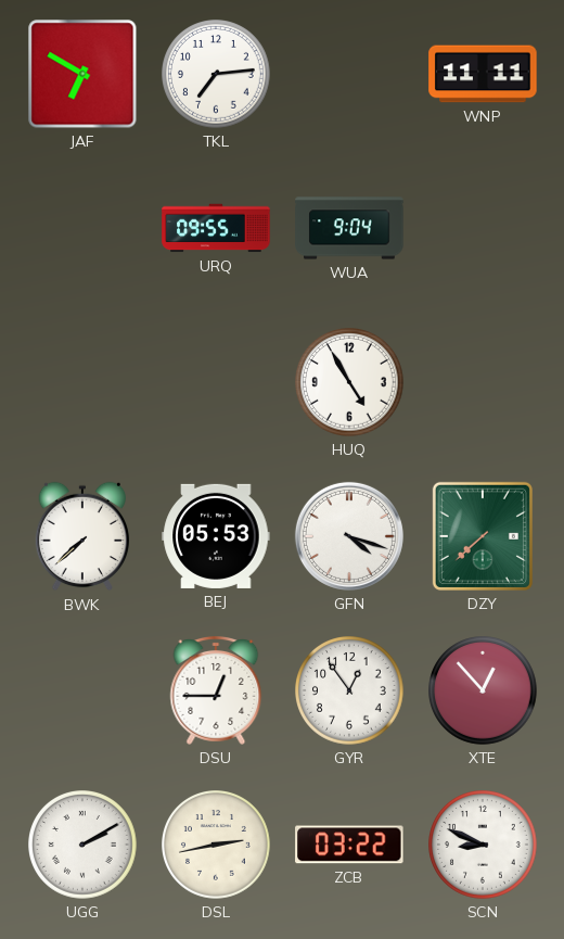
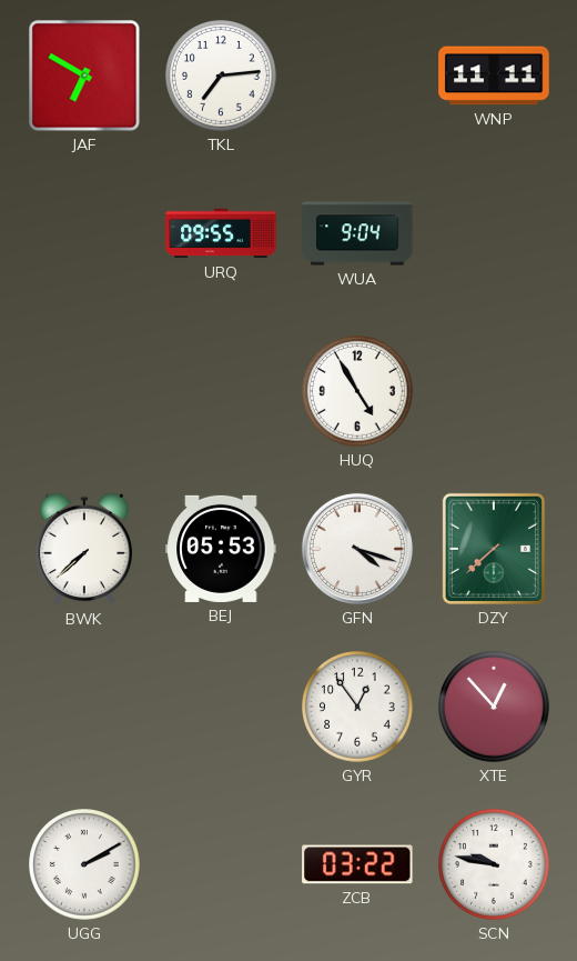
DSU: 12:45 -> none
DSL: 2:43 -> none
SCN: 8:49 -> 9:47
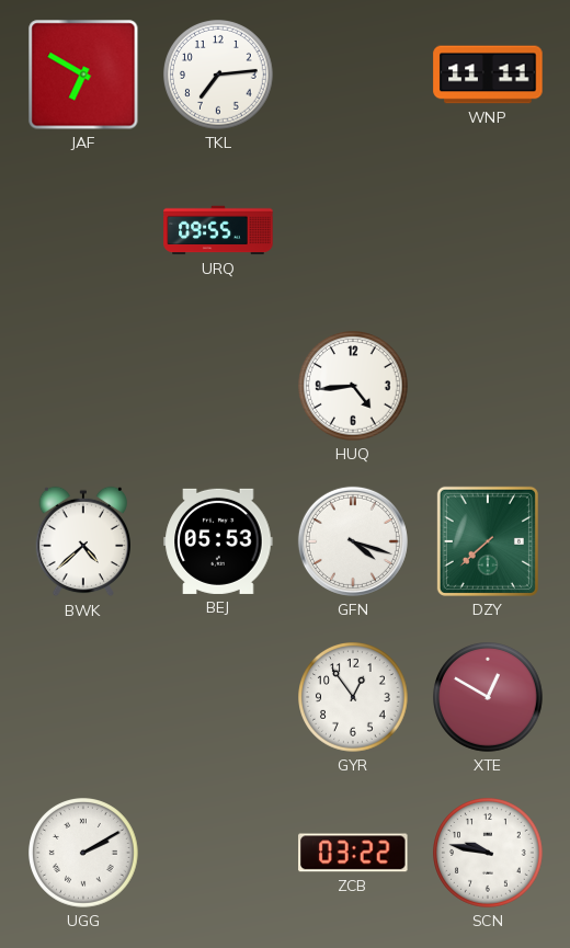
WUA: 9:04 -> none
HUQ: 4:55 -> 4:44
BWK: 7:38 -> 4:38
XTE: 12:53 -> 12:50
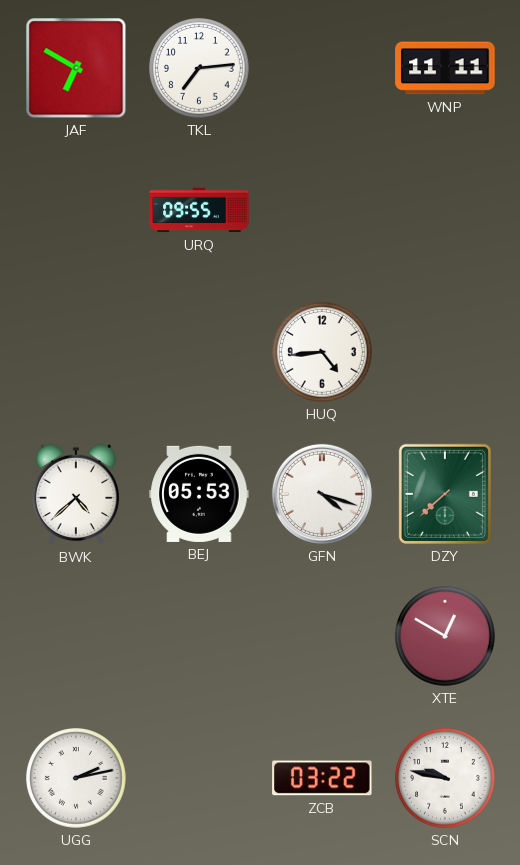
GYR: 12:54 -> none
UGG: 2:10 -> 2:13
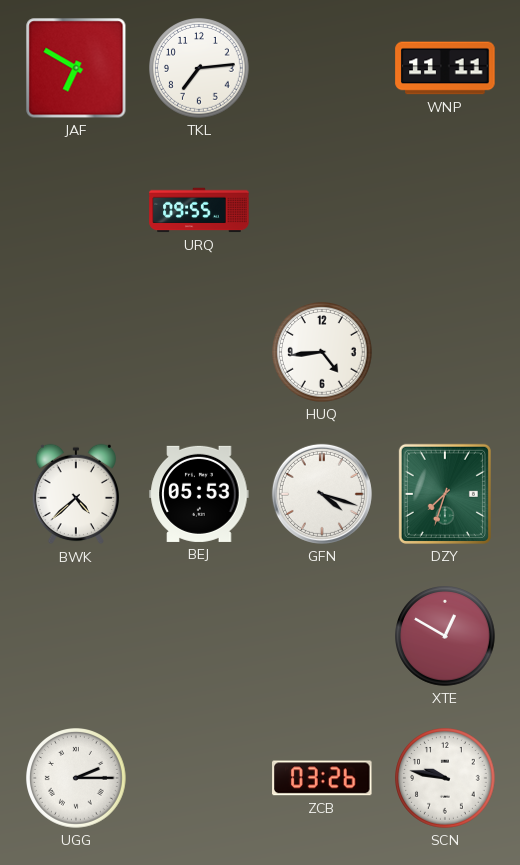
DZY: 7:38 -> 7:33
UGG: 2:13 -> 2:15
ZCB: 03:22 -> 03:26
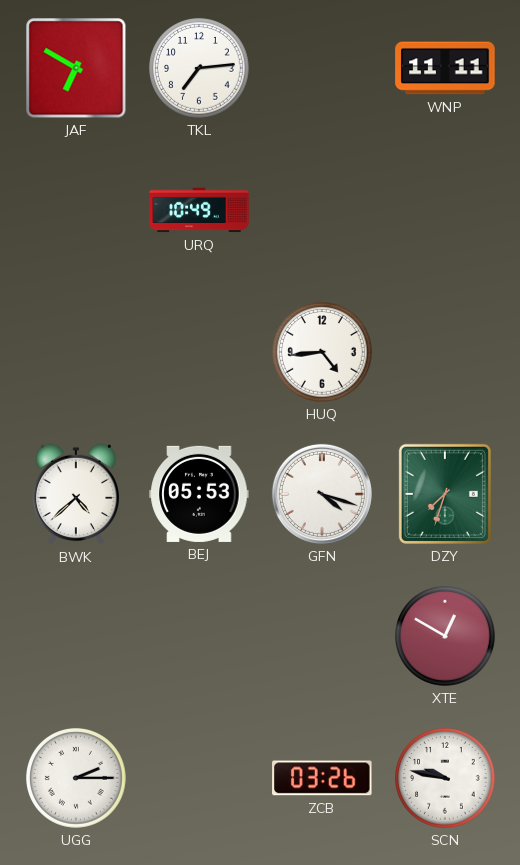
URQ: 09:55 -> 10:49
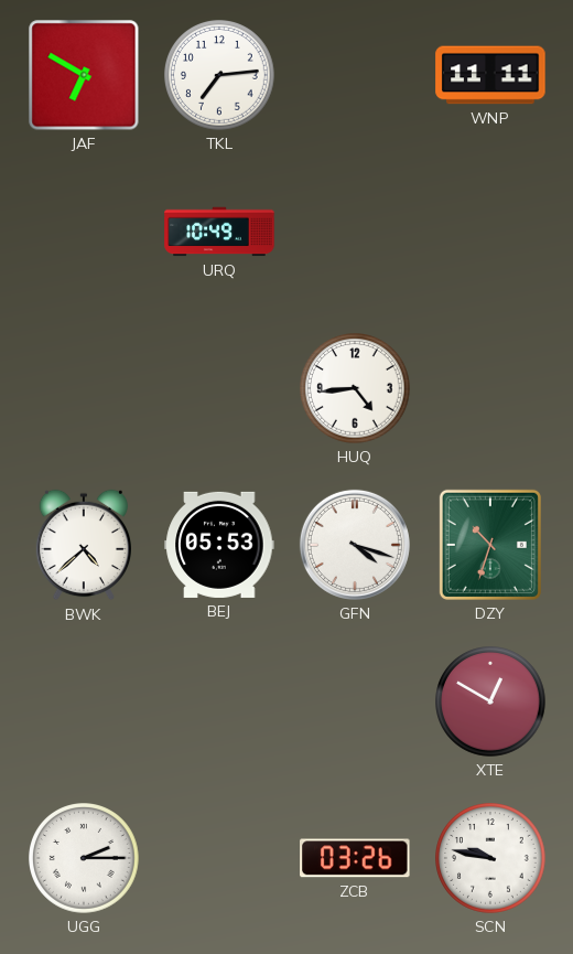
DZY: 7:33 -> 10:33
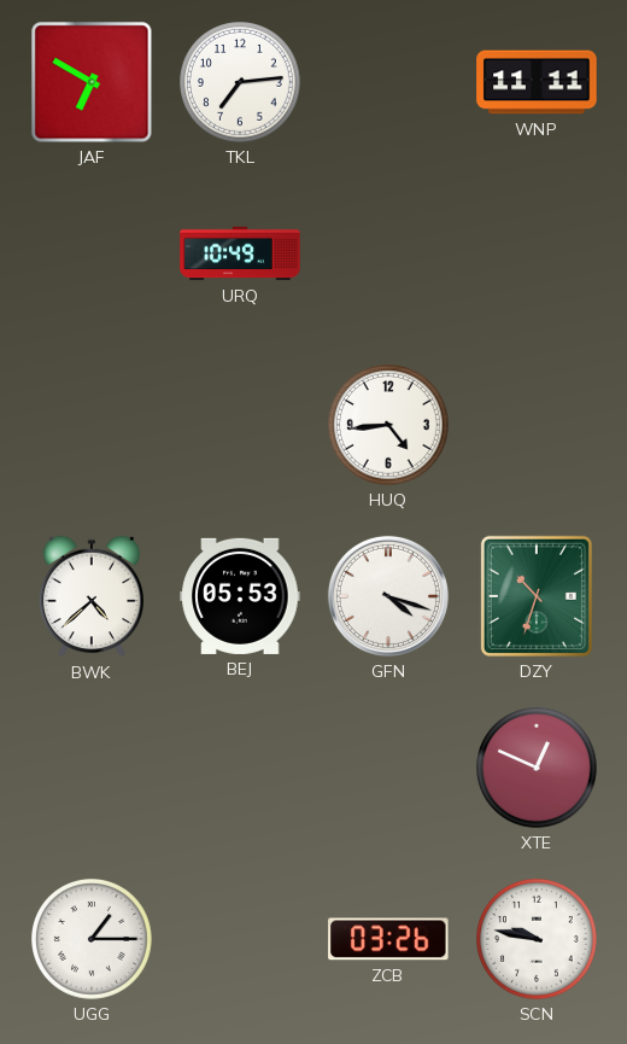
XTE: 12:50 -> 12:49
UGG: 2:15 -> 1:15
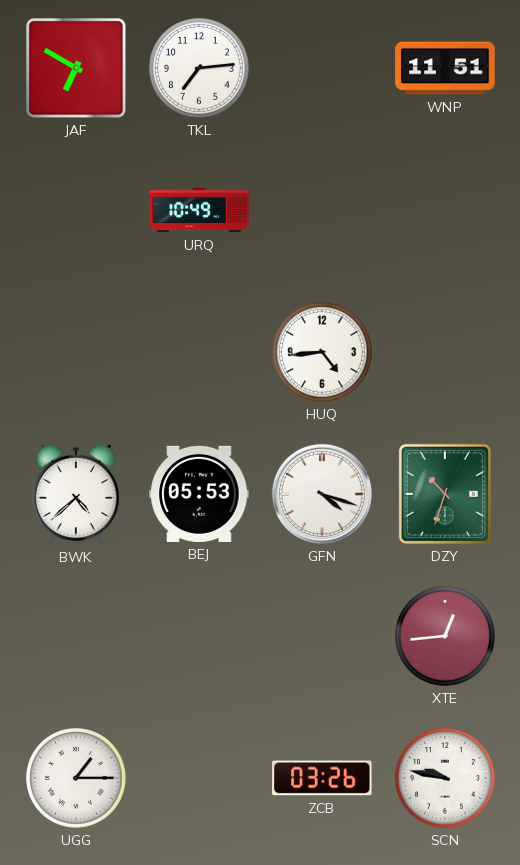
WNP: 11:11 -> 11:51
XTE: 12:49 -> 12:44
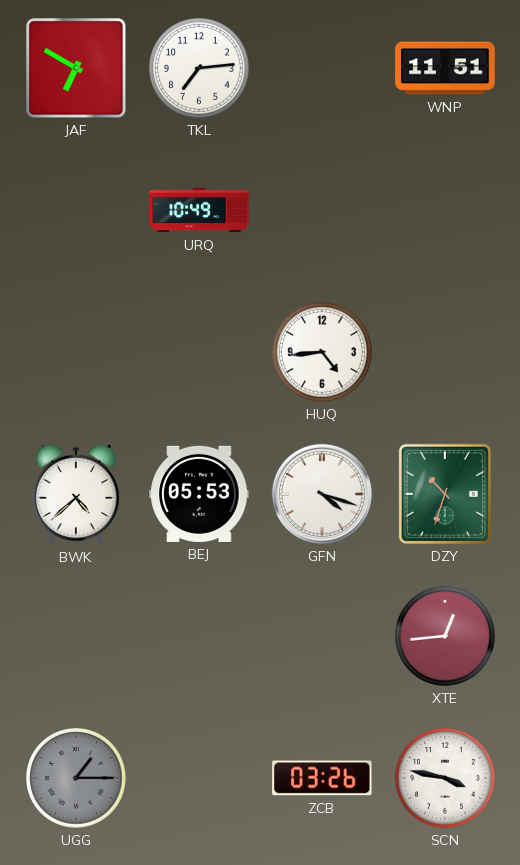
UGG dial: white -> grey
SCN: 9:47 -> 3:47
